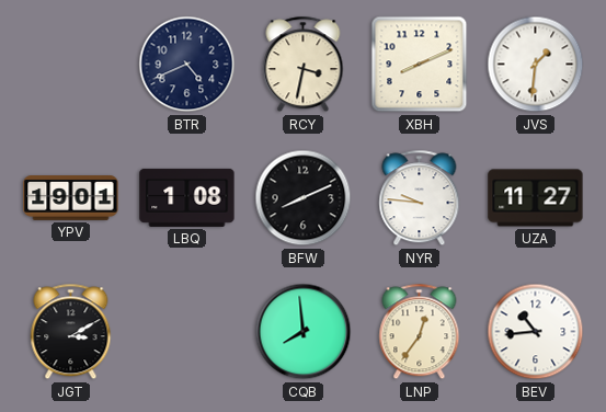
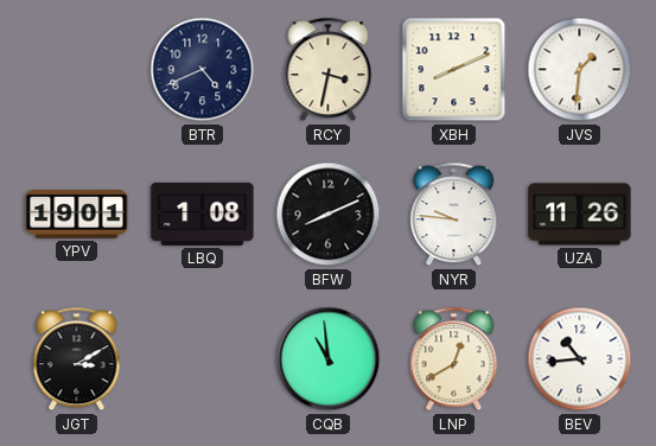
UZA: 11:27 -> 11:26
CQB: 7:59 -> 10:59
LNP: 12:36 -> 12:40
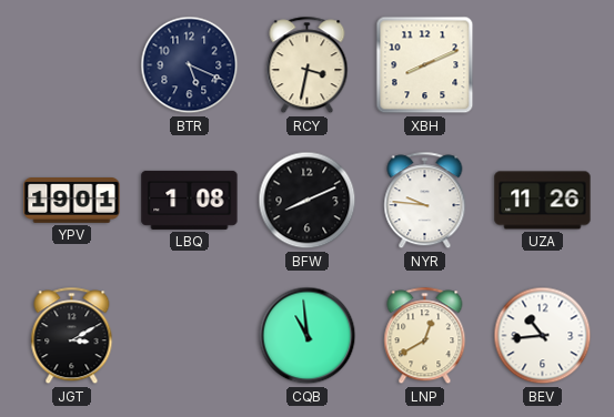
BTR: 4:41 -> 5:19
JVS: 1:31 -> none
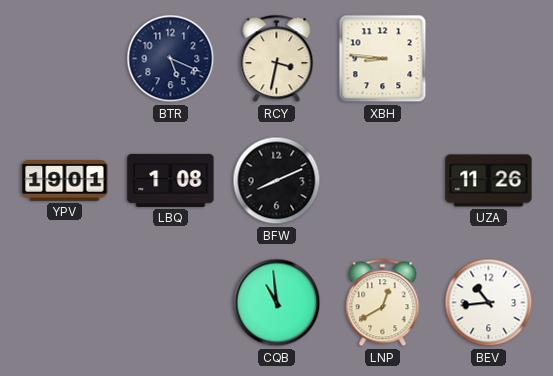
XBH: 8:11 -> 8:46
NYR: 9:46 -> none
JGT: 3:10 -> none
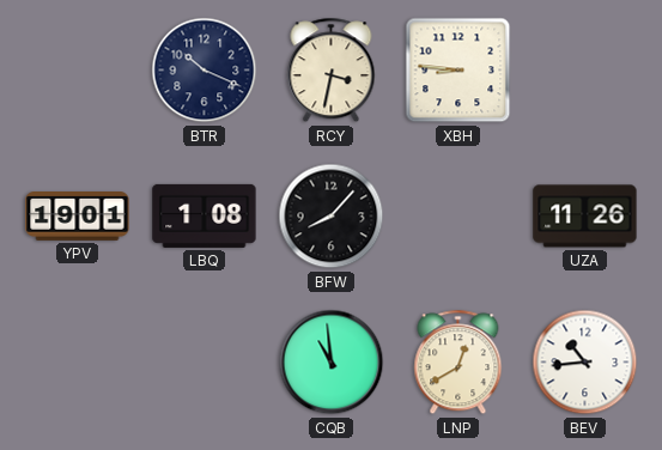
BTR: 5:19 -> 10:19
BFW: 8:11 -> 8:07
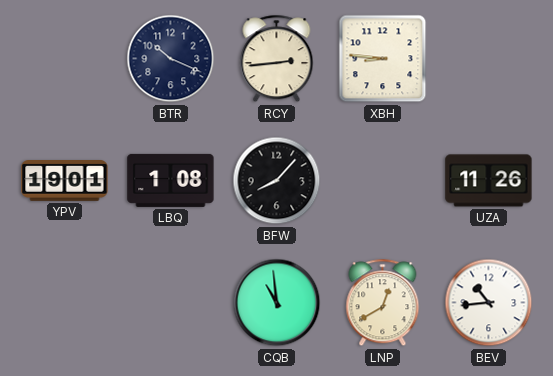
RCY: 3:32 -> 2:44
